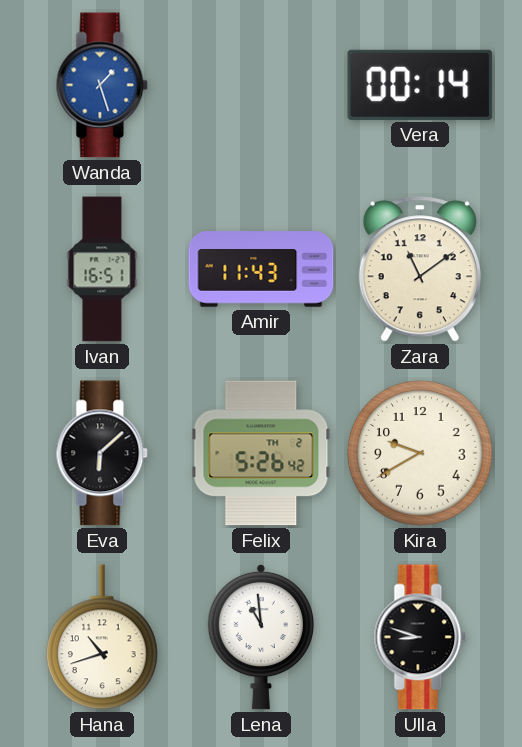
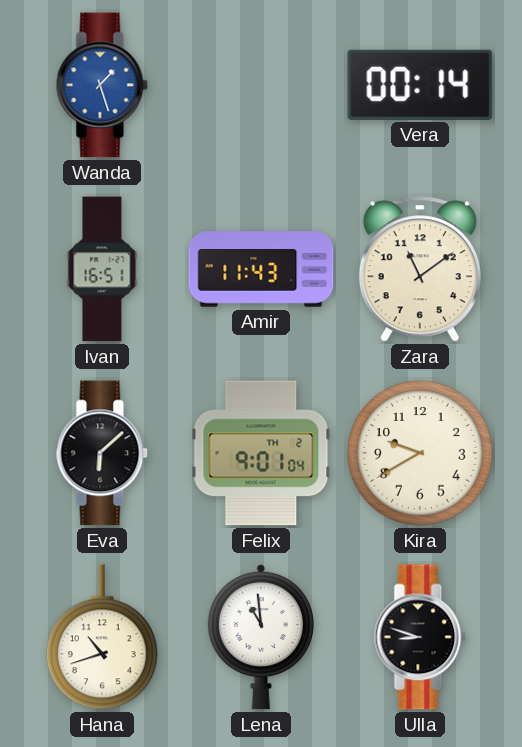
Felix: 5:26 -> 9:01
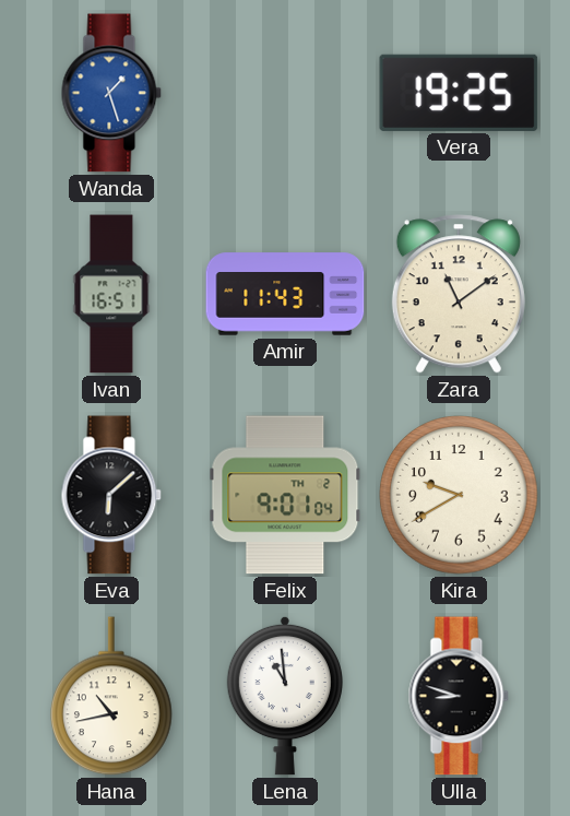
Vera: 00:14 -> 19:25
Hana: 10:42 -> 10:43
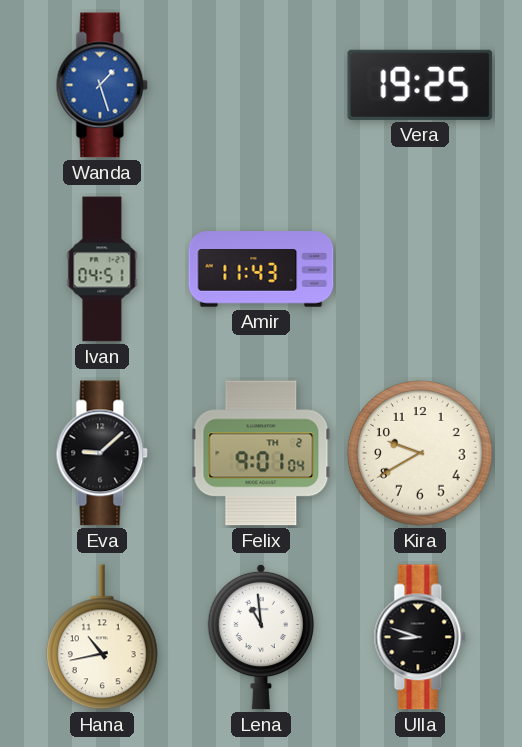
Ivan: 16:51 -> 04:51
Zara: 11:09 -> none
Eva: 6:08 -> 9:08
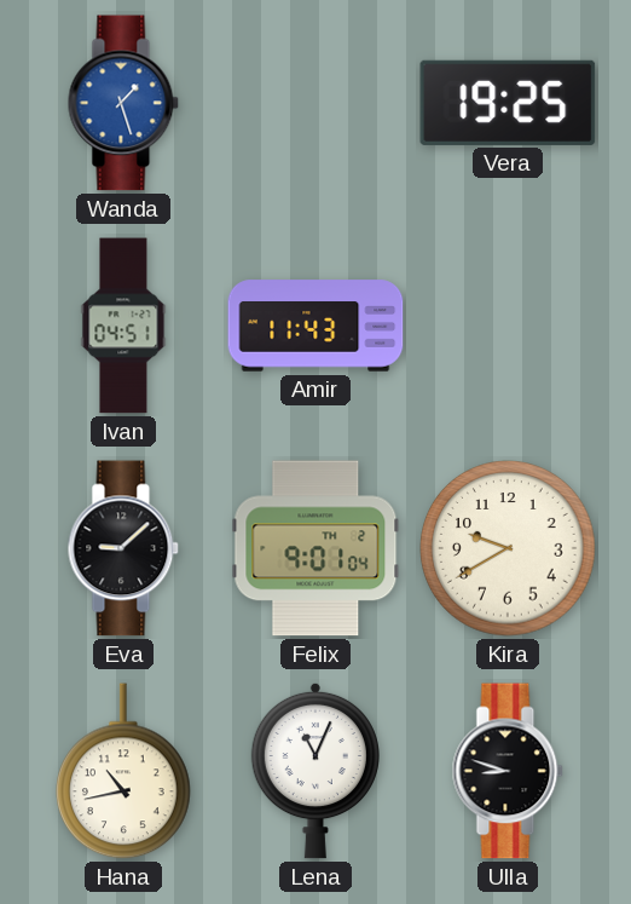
Lena: 10:59 -> 11:04
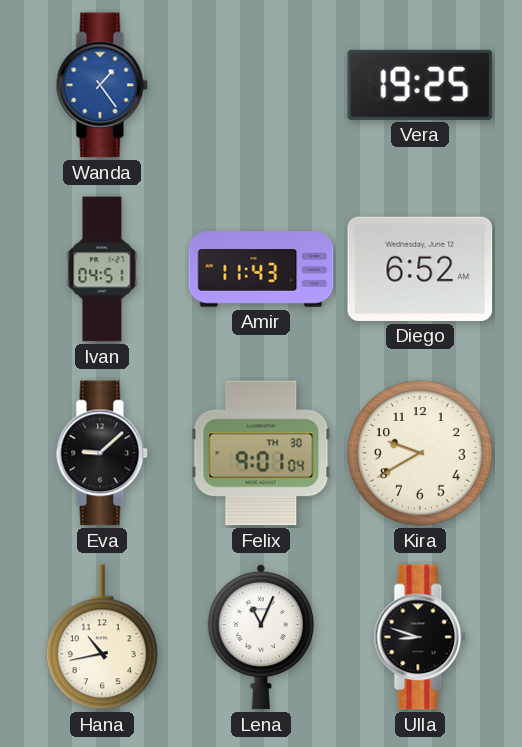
Wanda: 1:27 -> 1:24
Diego: none -> 6:52
Felix date: TH 2 -> TH 30
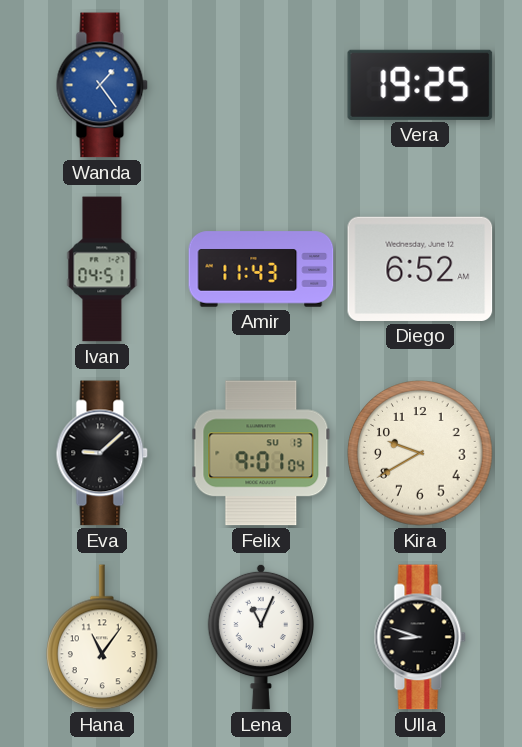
Felix date: TH 30 -> SU 13
Hana: 10:43 -> 11:06
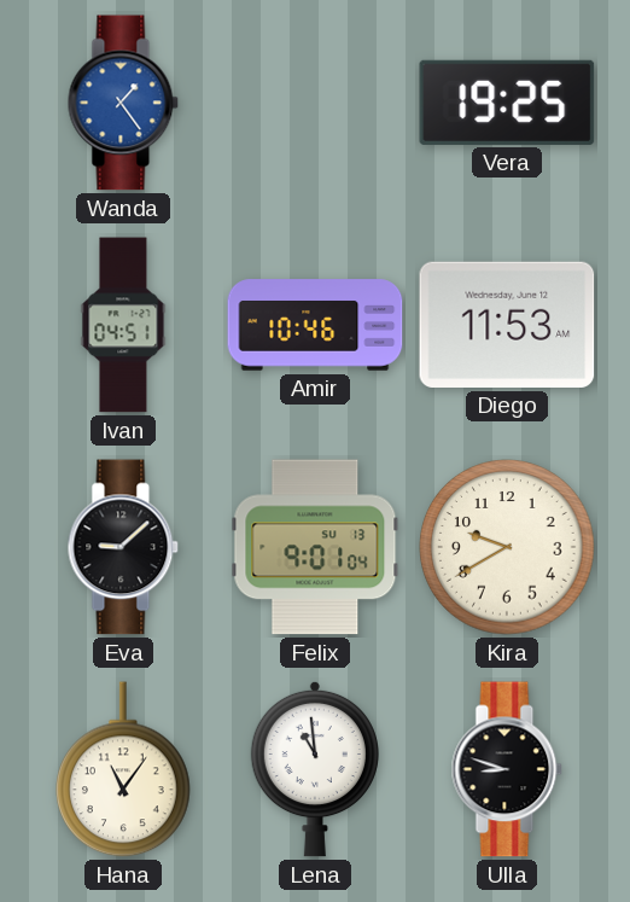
Amir: 11:43 -> 10:46
Diego: 6:52 -> 11:53
Lena: 11:04 -> 10:59
